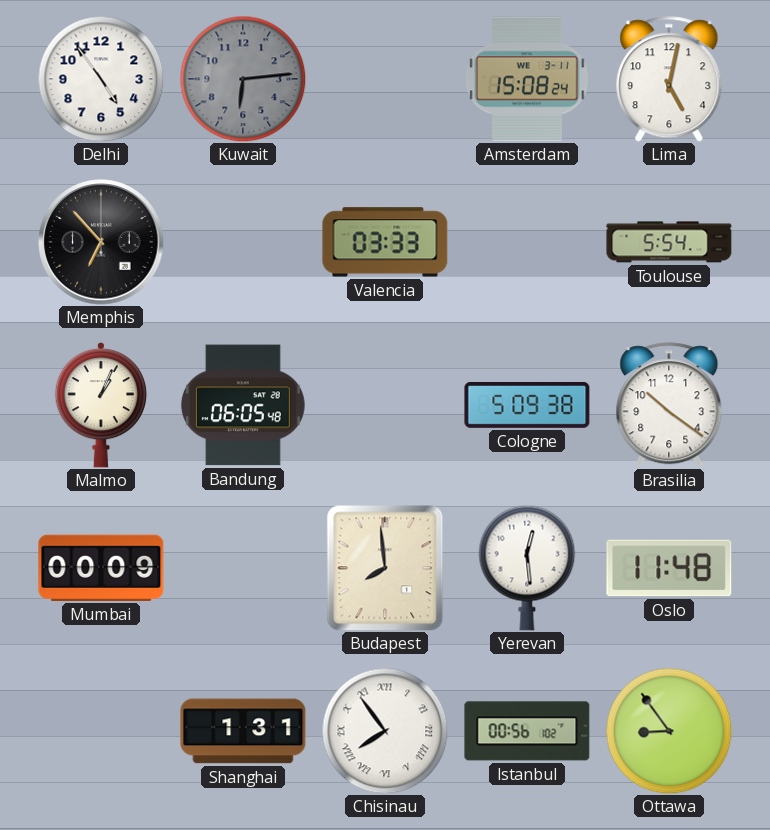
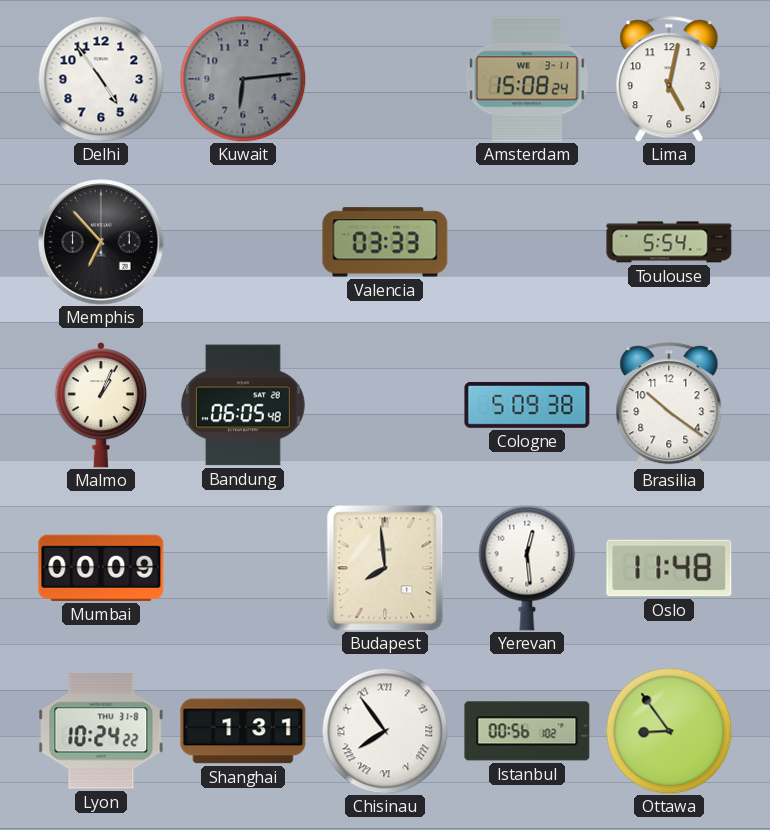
Lyon: none -> 10:24
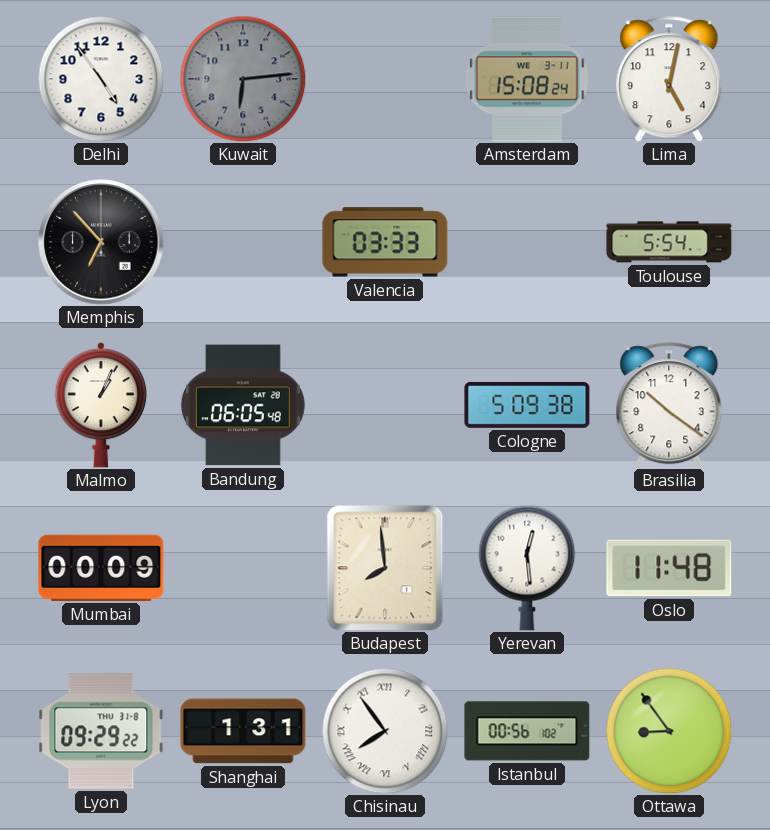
Lyon: 10:24 -> 09:29
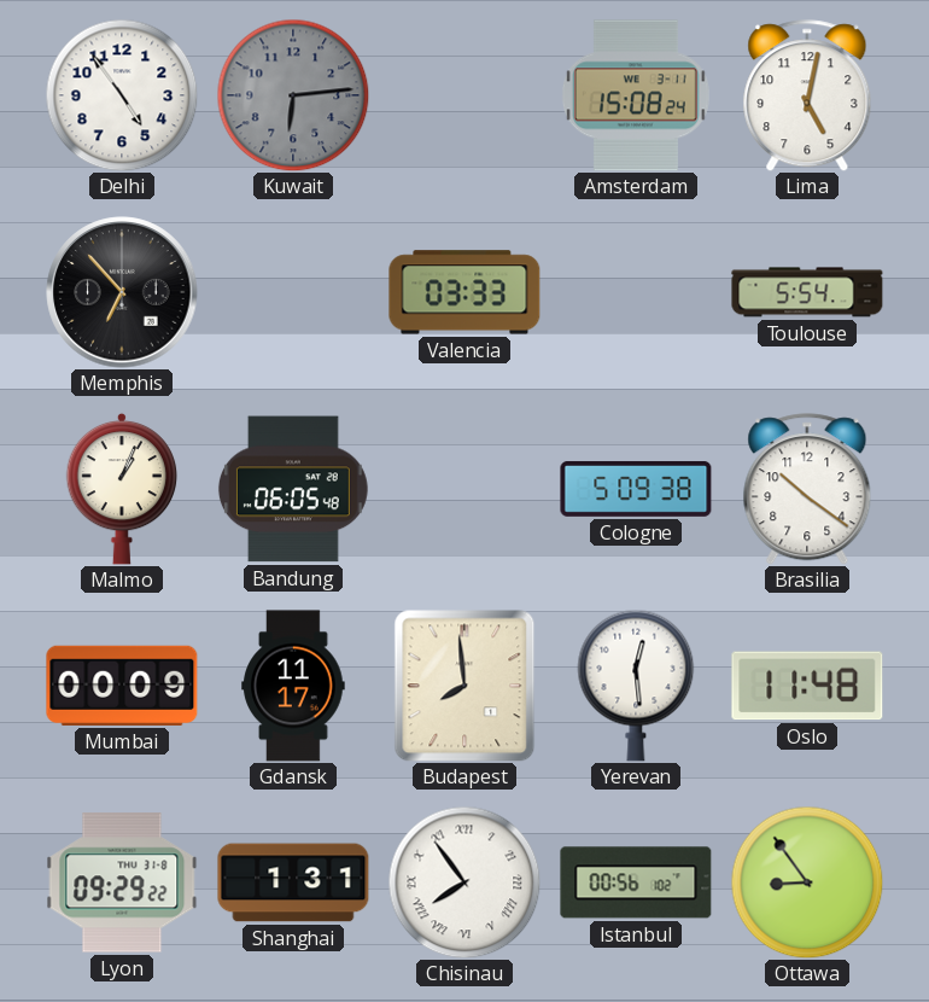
Gdansk: none -> 11:17
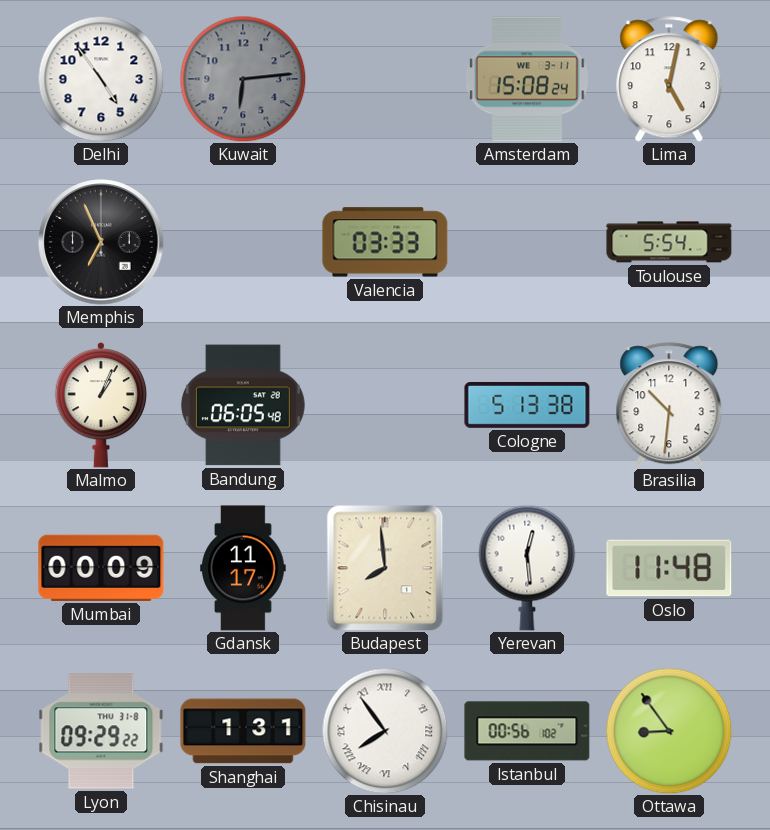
Memphis: 6:53 -> 6:56
Cologne: 5:09 -> 5:13
Brasilia: 10:21 -> 10:31
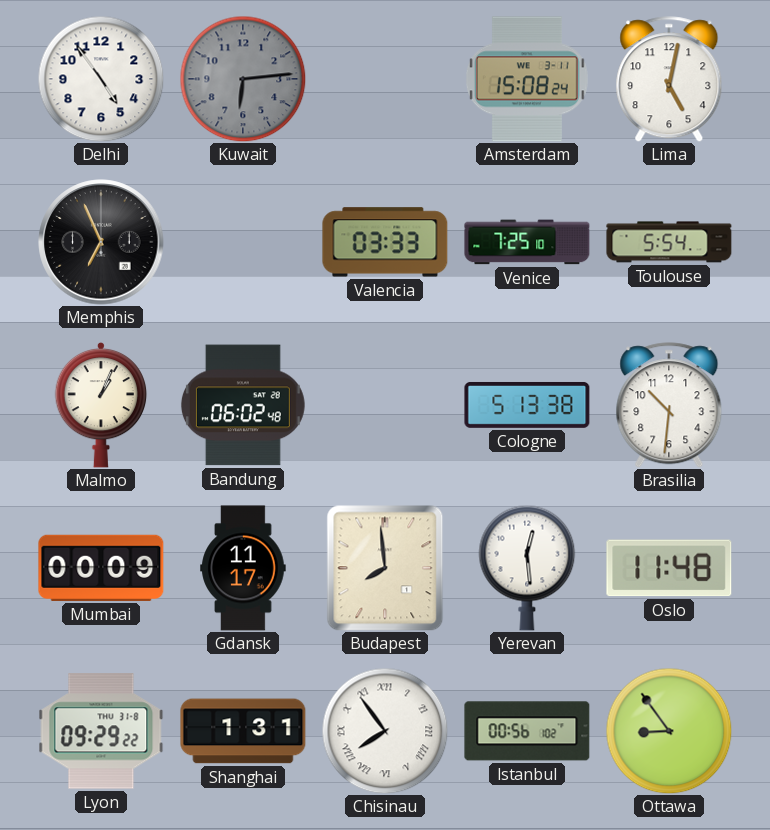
Venice: none -> 7:25
Bandung: 06:05 -> 06:02
